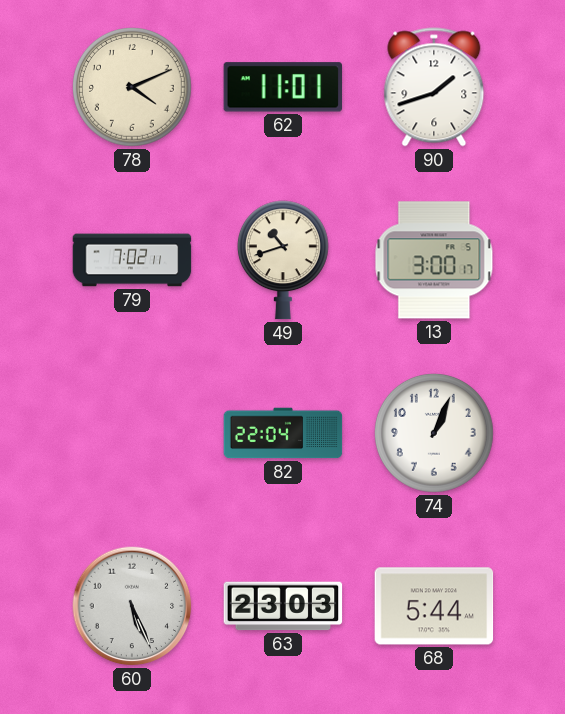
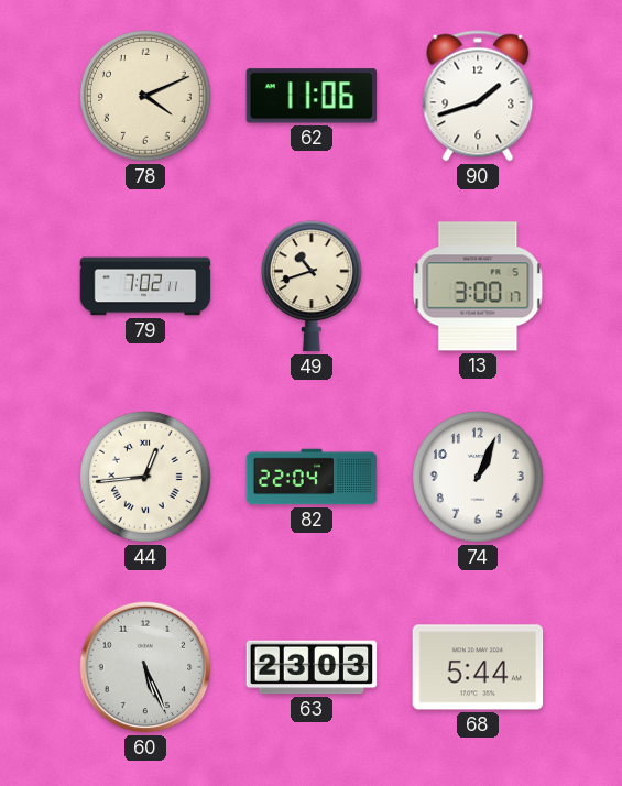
62: 11:01 -> 11:06
44: none -> 12:44
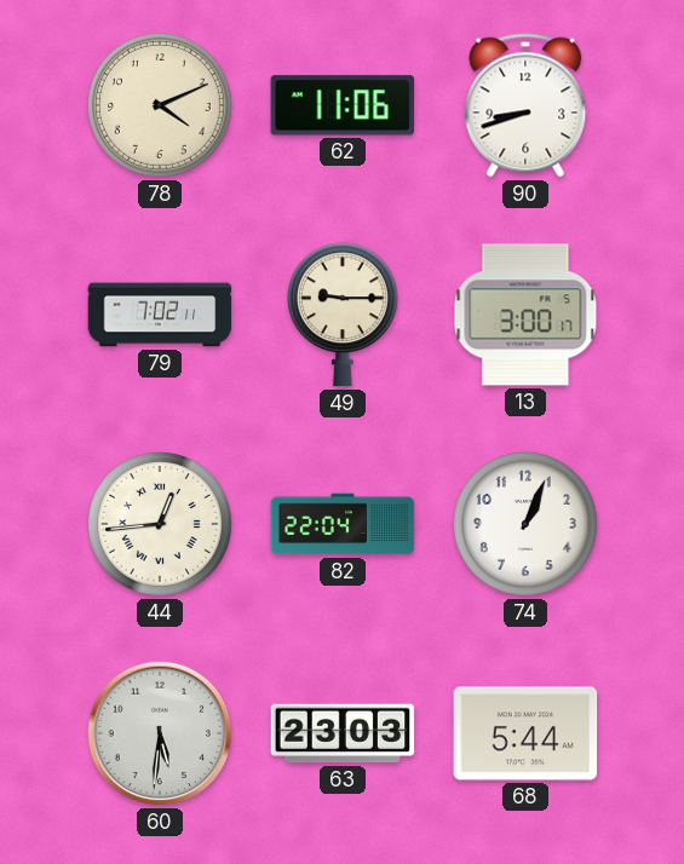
90: 1:42 -> 8:42
49: 10:42 -> 9:15
60: 5:26 -> 5:31
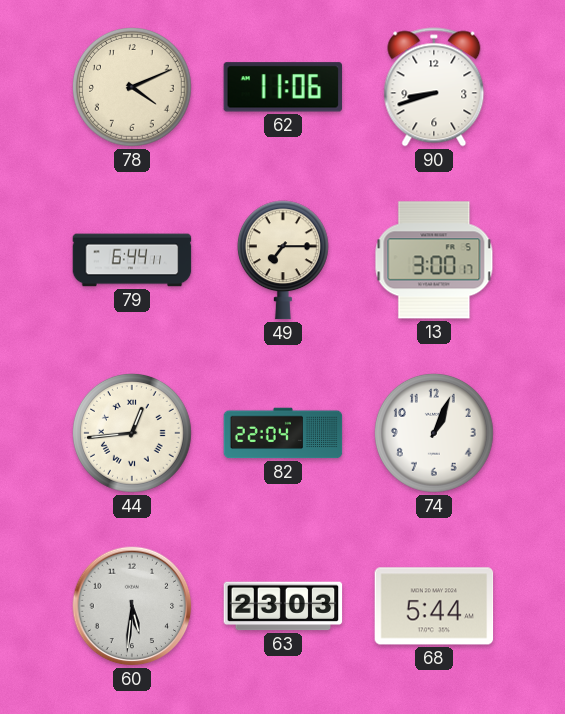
79: 7:02 -> 6:44
49: 9:15 -> 7:15
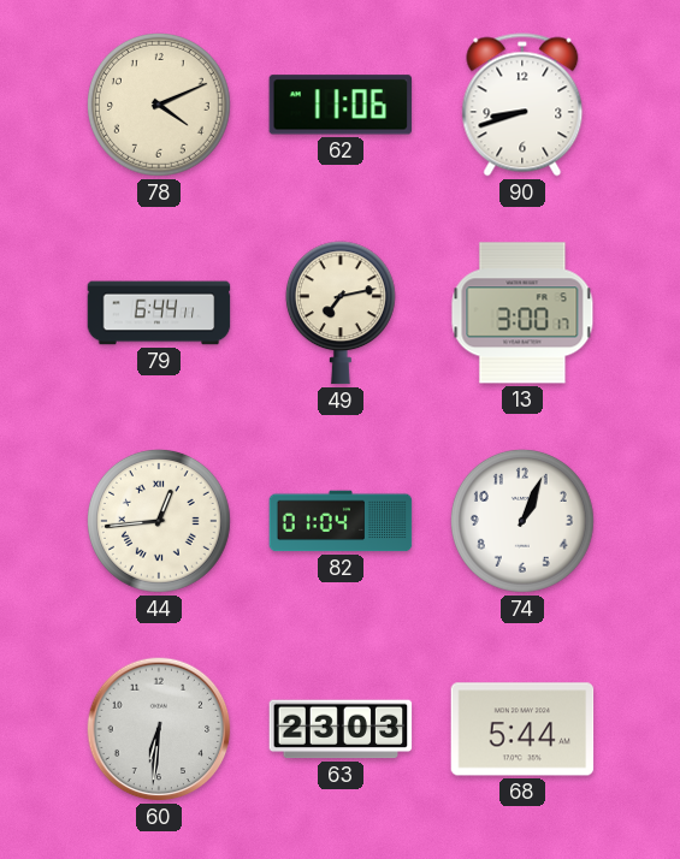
49: 7:15 -> 7:13
82: 22:04 -> 01:04
60: 5:31 -> 6:31
